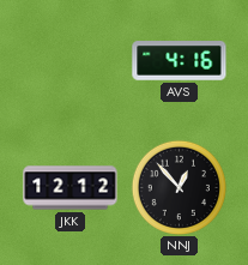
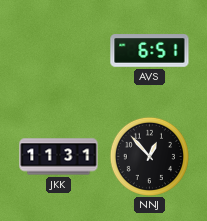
AVS: 4:16 -> 6:51
JKK: 12:12 -> 11:31
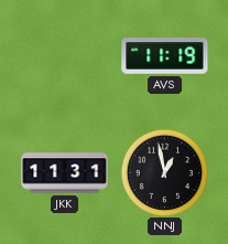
AVS: 6:51 -> 11:19
NNJ: 12:53 -> 12:58
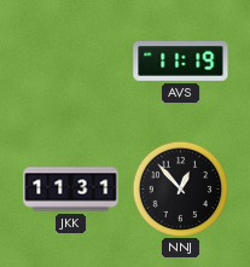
NNJ: 12:58 -> 12:53
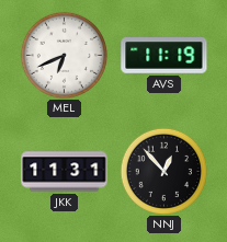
MEL: none -> 6:41
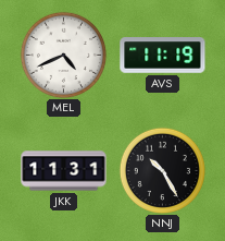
MEL: 6:41 -> 4:41
NNJ: 12:53 -> 10:25
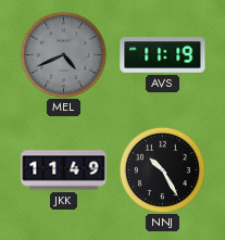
MEL dial: white -> grey
JKK: 11:31 -> 11:49
